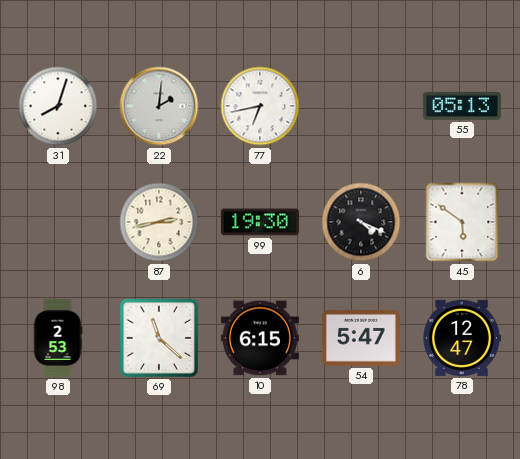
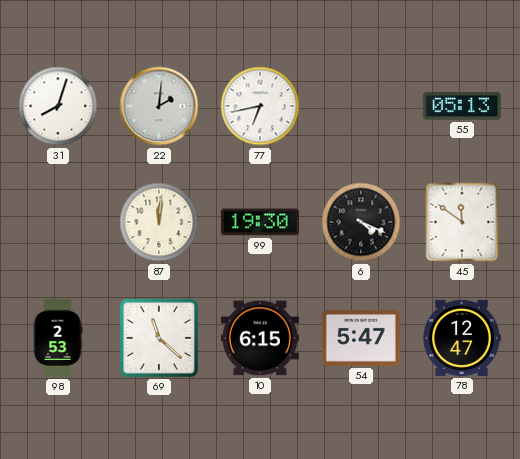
87: 2:43 -> 12:01
45: 5:51 -> 11:51
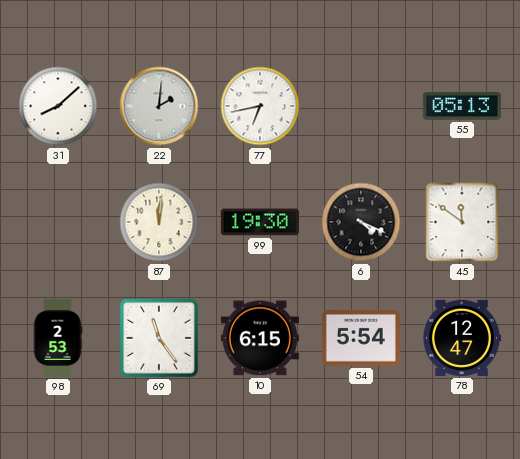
31: 8:03 -> 8:08
69: 11:22 -> 11:24
54: 5:47 -> 5:54
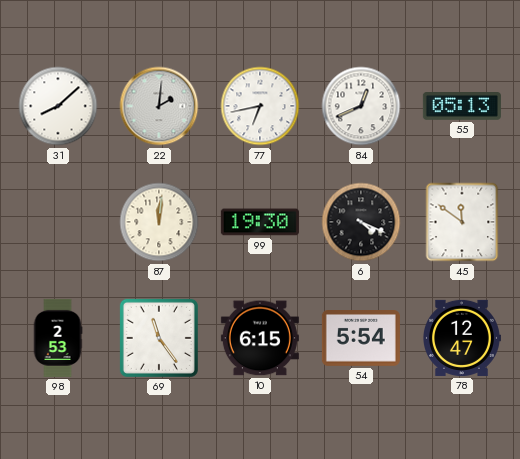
84: none -> 12:41
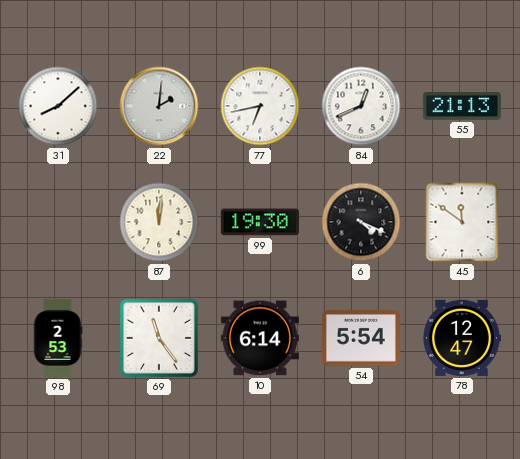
55: 05:13 -> 21:13
10: 6:15 -> 6:14
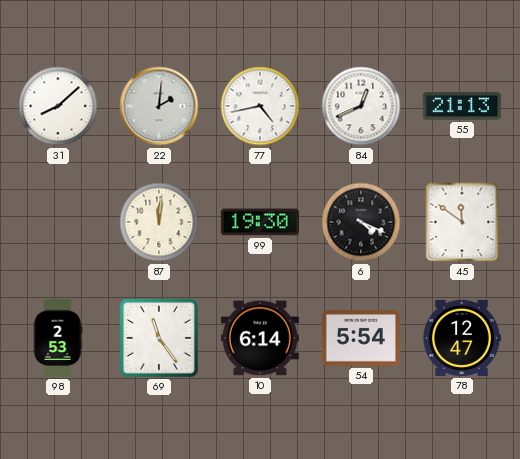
77: 6:43 -> 4:43
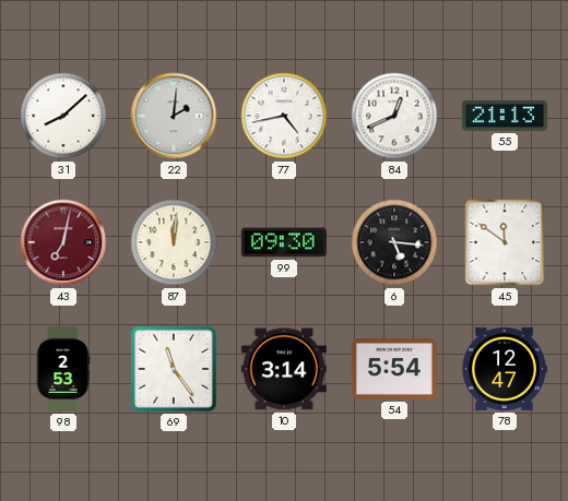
43: none -> 7:02
99: 19:30 -> 09:30
6: 4:19 -> 5:16
10: 6:14 -> 3:14
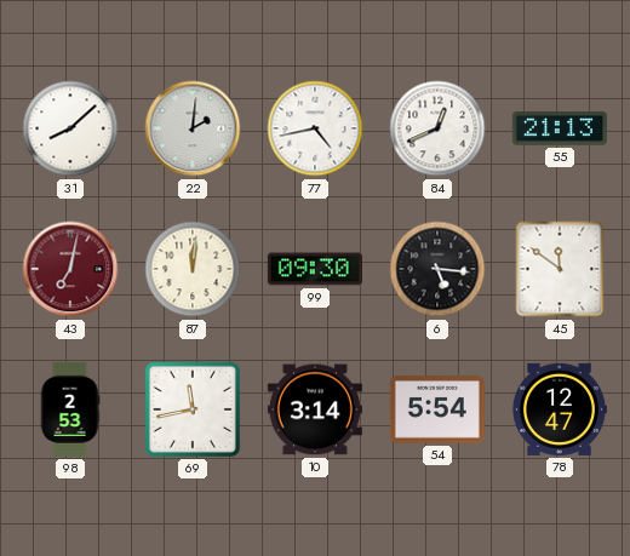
69: 11:24 -> 11:43
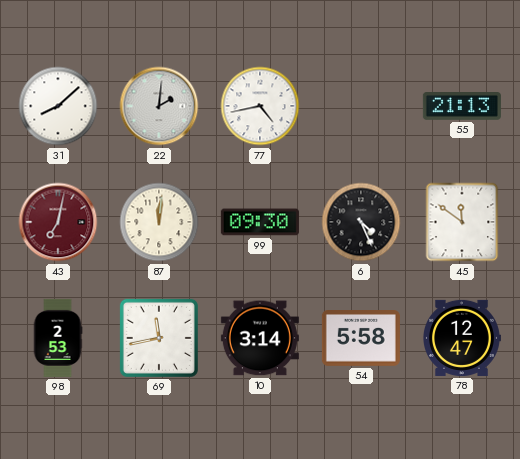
84: 12:41 -> none
6: 5:16 -> 4:26
54: 5:54 -> 5:58
